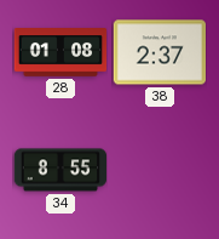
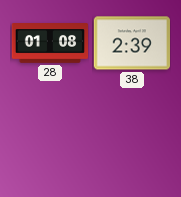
38: 2:37 -> 2:39
34: 8:55 -> none
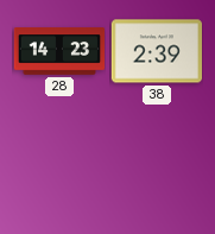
28: 01:08 -> 14:23
